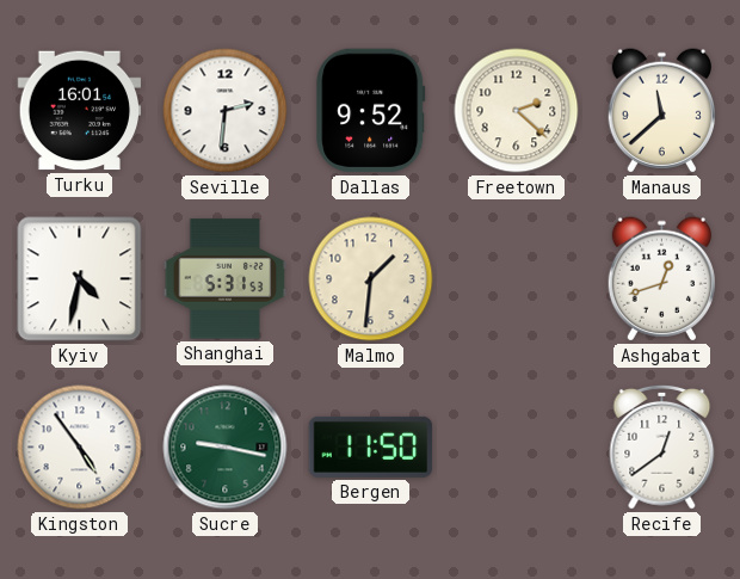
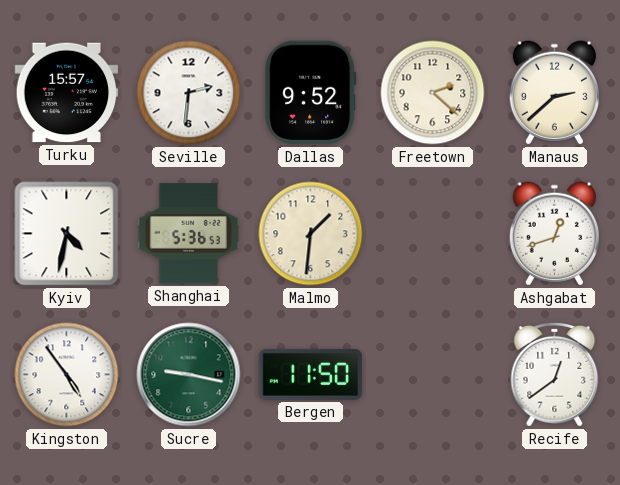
Turku: 16:01 -> 15:57
Manaus: 11:38 -> 2:38
Shanghai: 5:31 -> 5:36
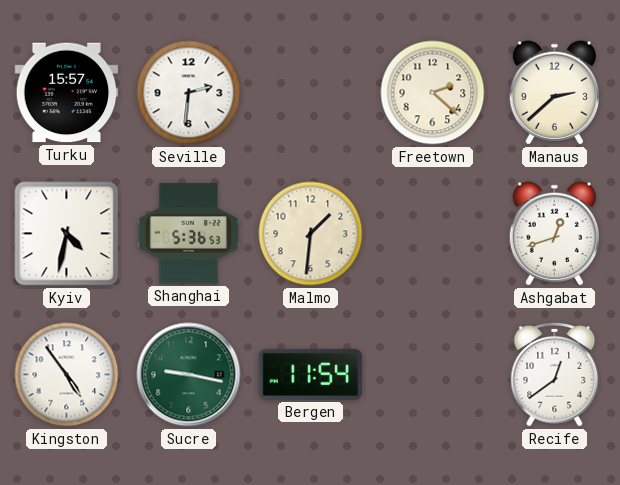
Dallas: 9:52 -> none
Bergen: 11:50 -> 11:54
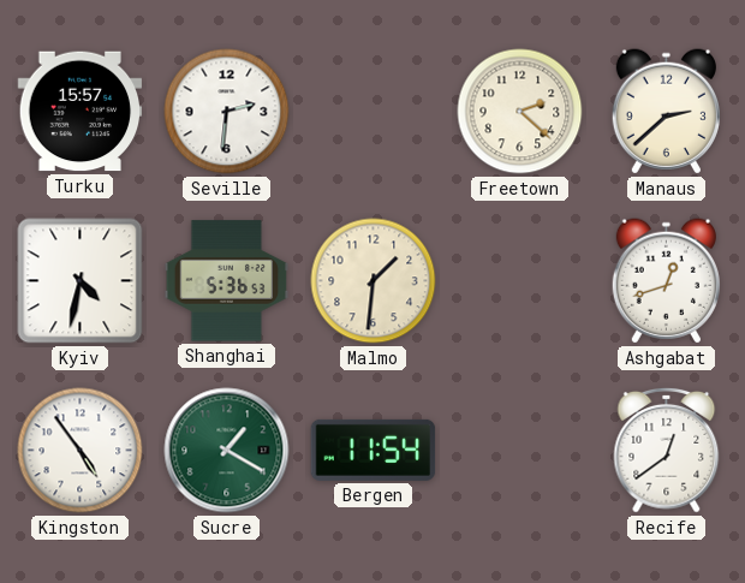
Sucre: 9:17 -> 1:20
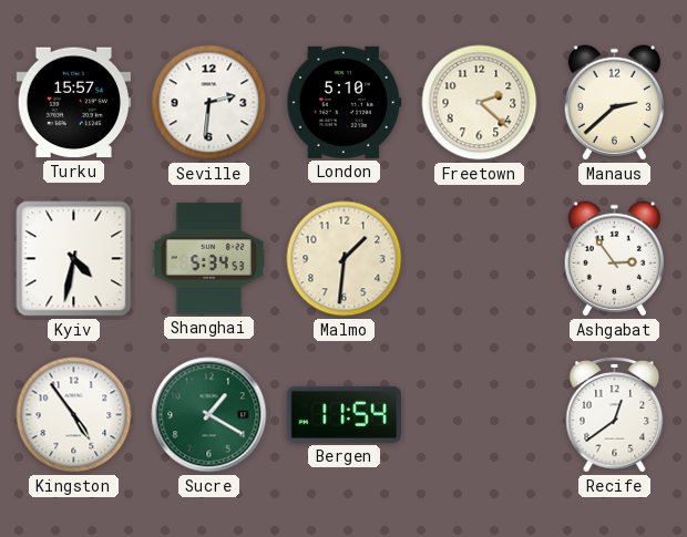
London: none -> 5:10
Shanghai: 5:36 -> 5:34
Ashgabat: 12:42 -> 2:54
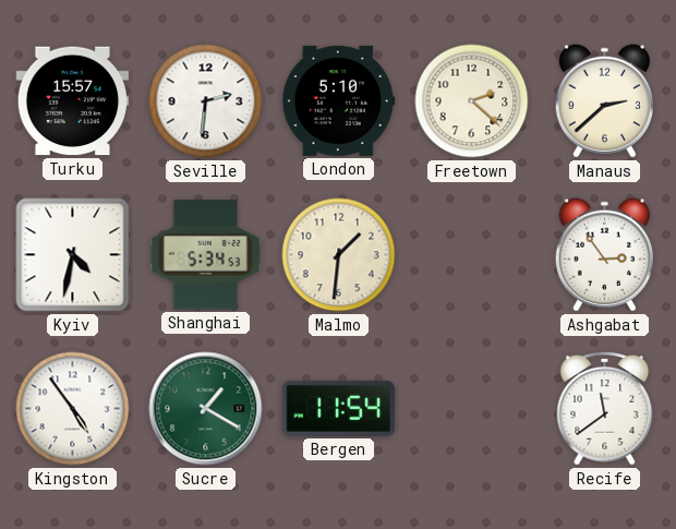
Recife: 12:39 -> 11:39
